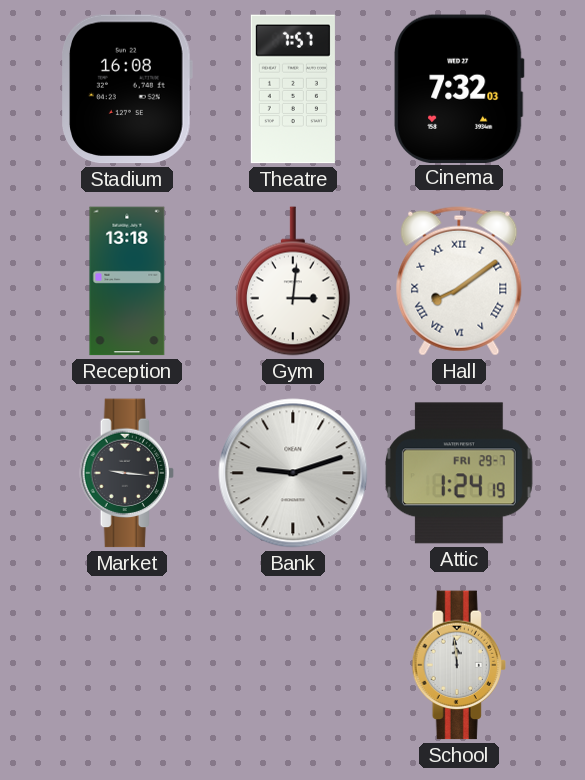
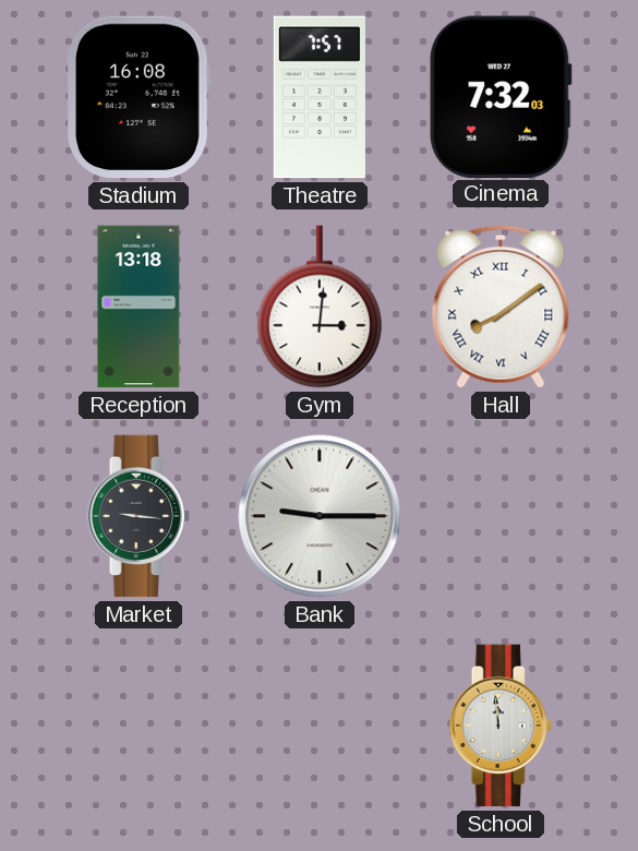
Bank: 9:12 -> 9:15
Attic: 1:24 -> none
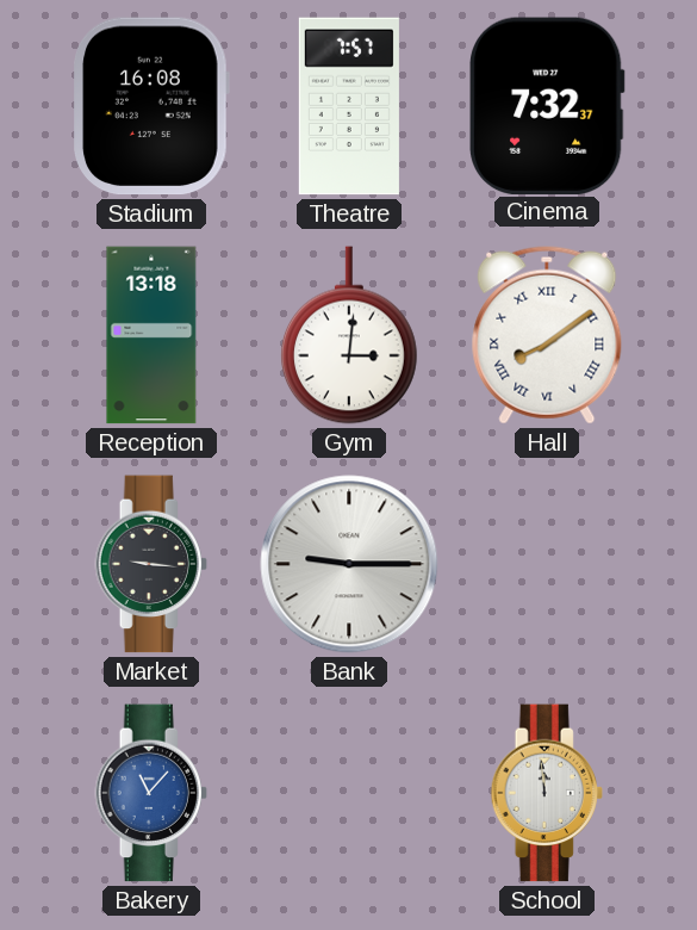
Cinema: 7:32:03 -> 7:32:37
Bakery: none -> 11:07
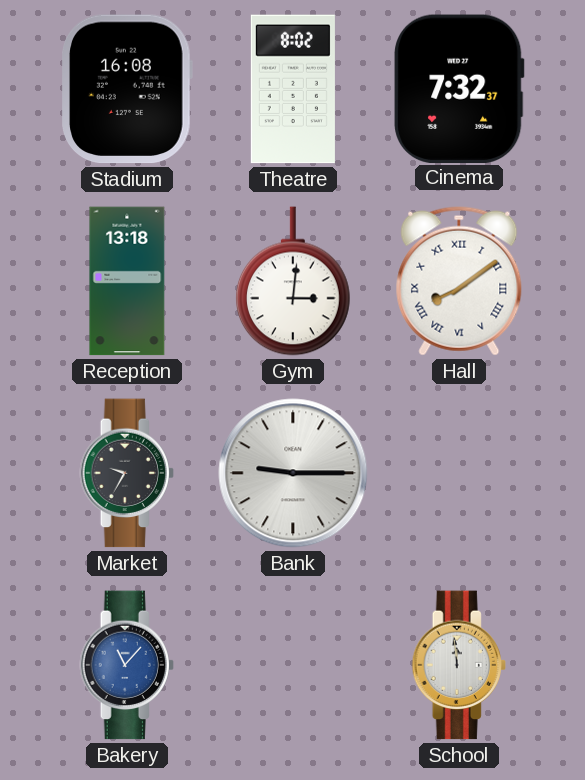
Theatre: 7:57 -> 8:02
Market: 9:16 -> 9:35
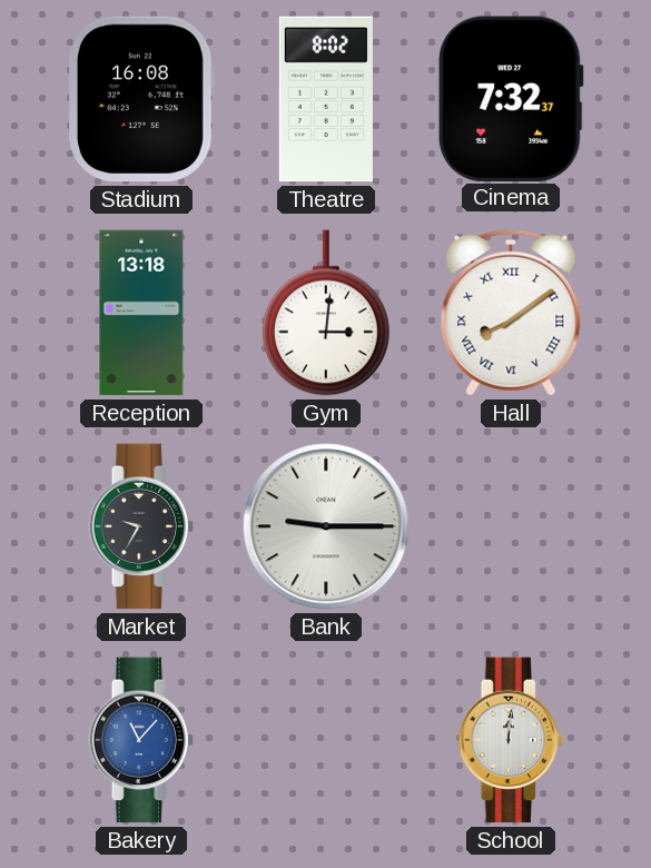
School: 11:59 -> 12:01
